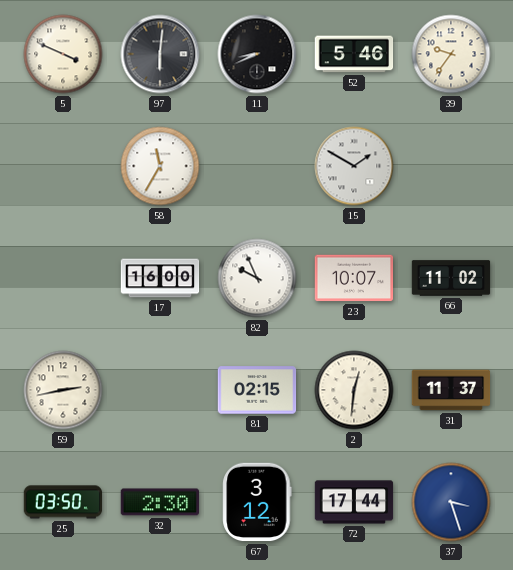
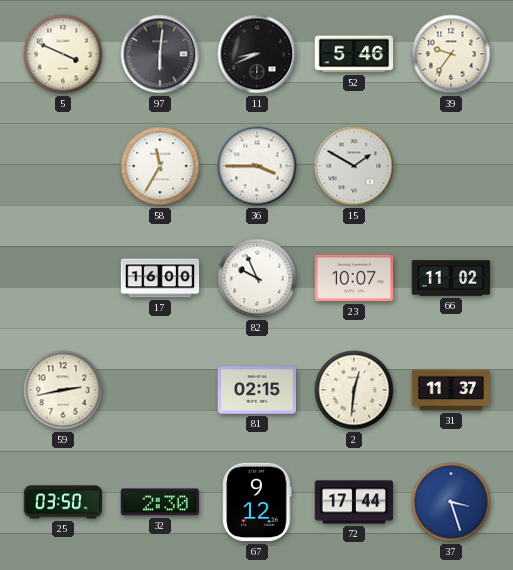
36: none -> 3:45
67: 3:12 -> 9:12
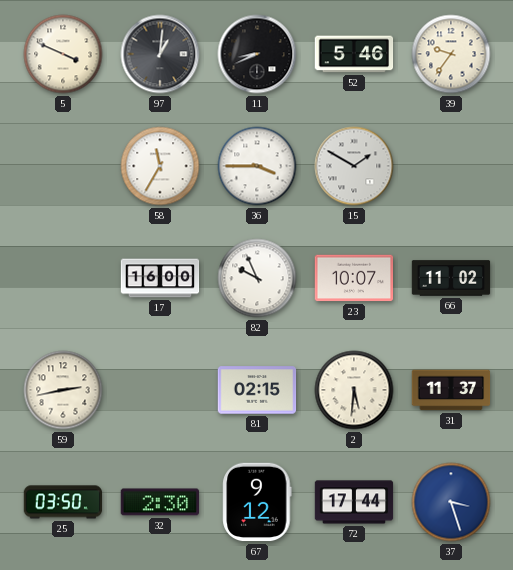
97: 6:01 -> 1:01
2: 12:31 -> 5:31
